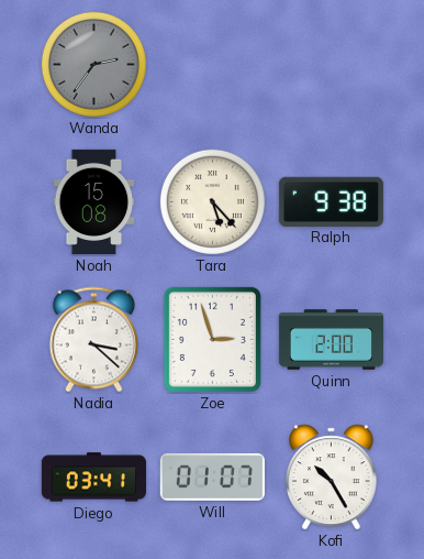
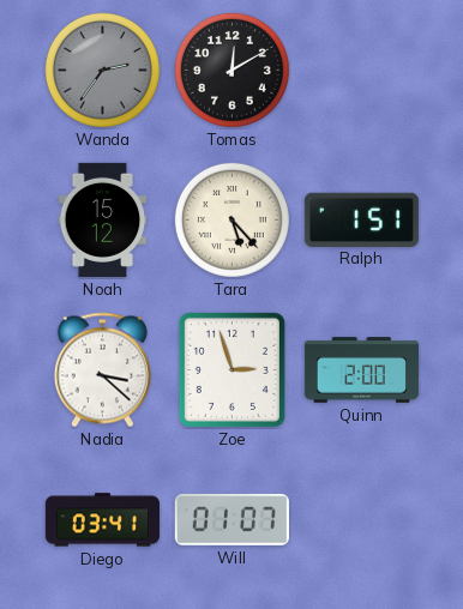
Tomas: none -> 12:10
Noah: 15:08 -> 15:12
Ralph: 9:38 -> 1:51
Kofi: 10:25 -> none
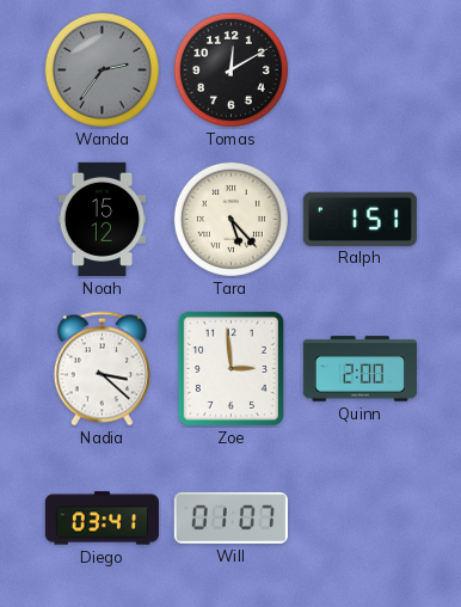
Zoe: 2:57 -> 2:59
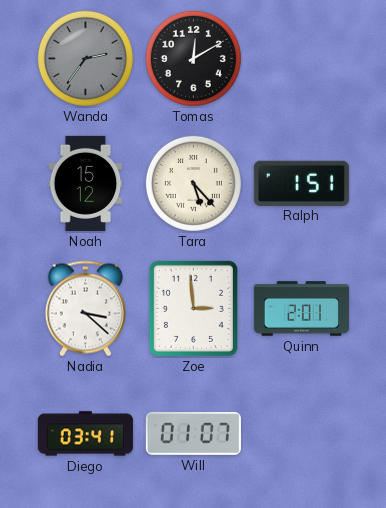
Quinn: 2:00 -> 2:01
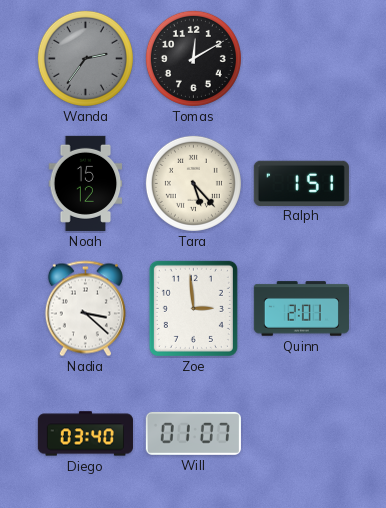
Diego: 03:41 -> 03:40
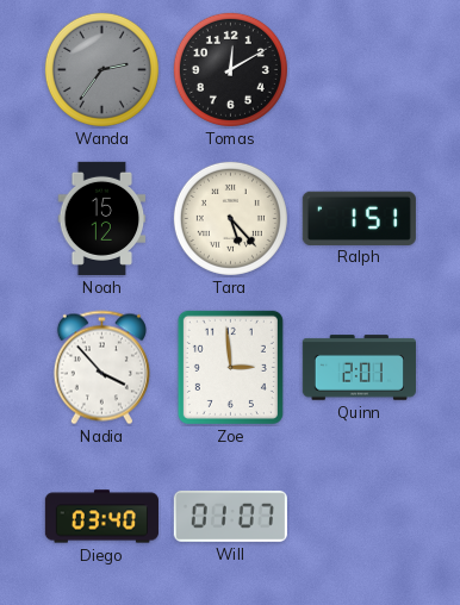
Nadia: 3:22 -> 3:53
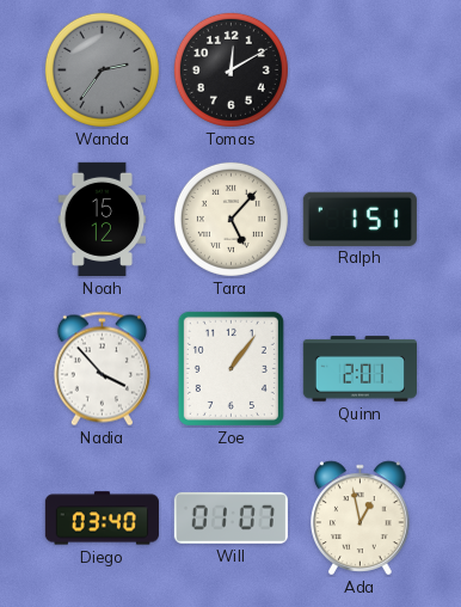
Tara: 5:23 -> 5:07
Zoe: 2:59 -> 1:06
Ada: none -> 12:58
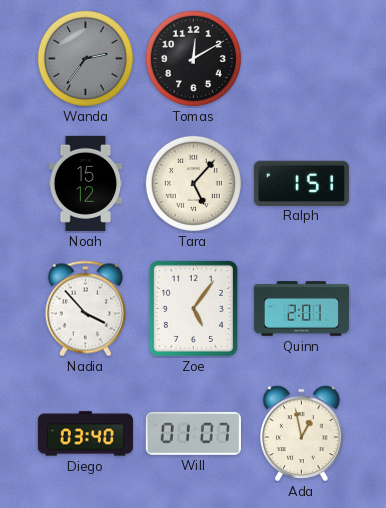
Zoe: 1:06 -> 5:06
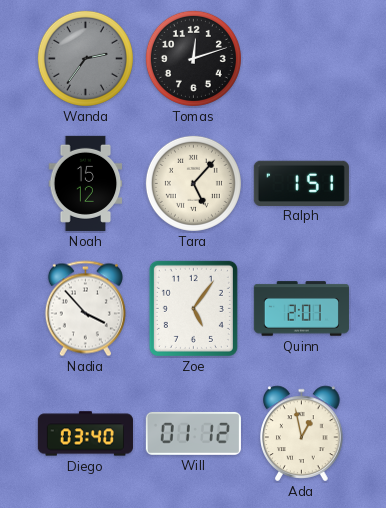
Tomas: 12:10 -> 12:12
Will: 01:07 -> 01:12
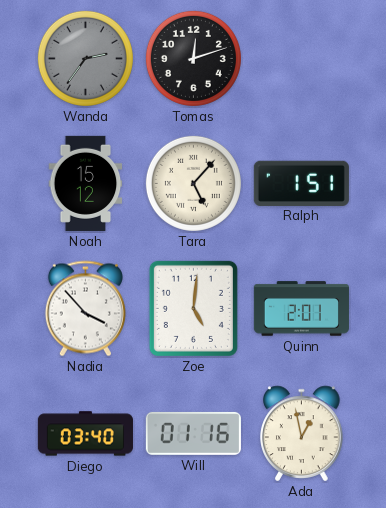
Zoe: 5:06 -> 5:01
Will: 01:12 -> 01:16
